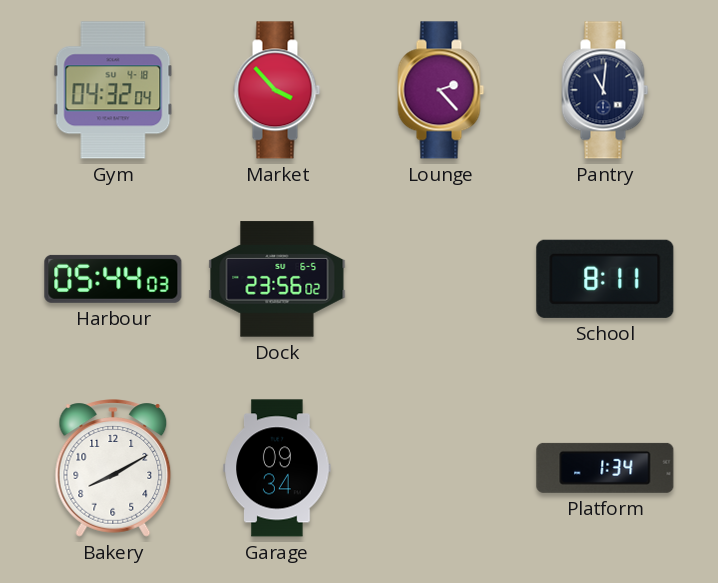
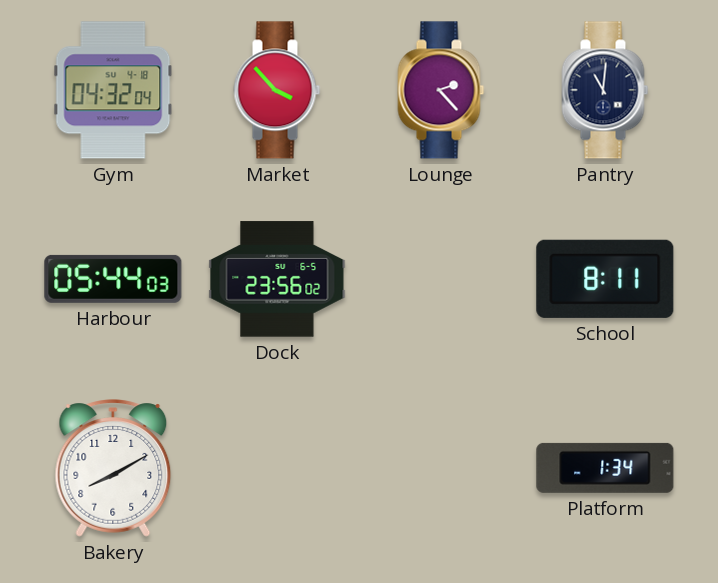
Garage: 09:34 -> none
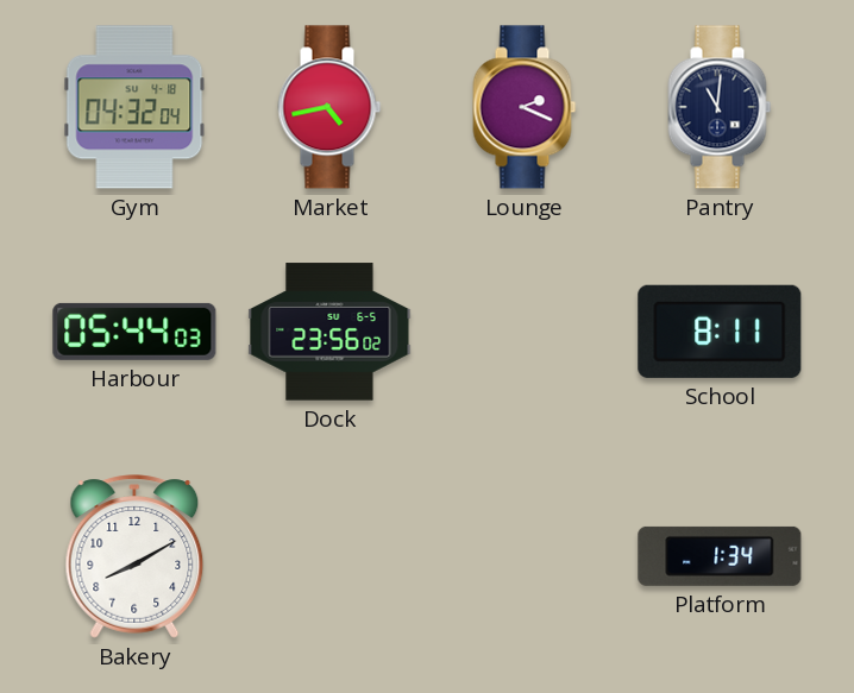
Market: 3:53 -> 4:43
Lounge: 2:23 -> 2:19
